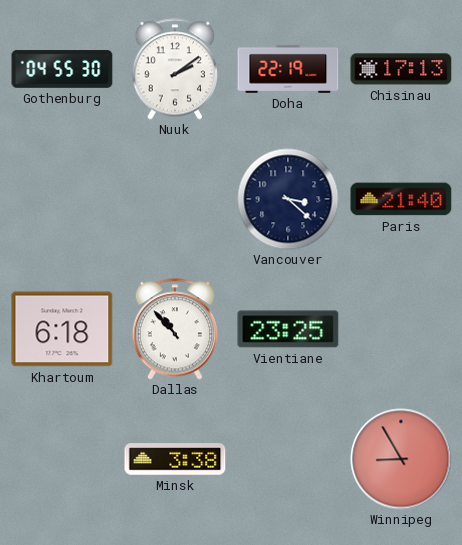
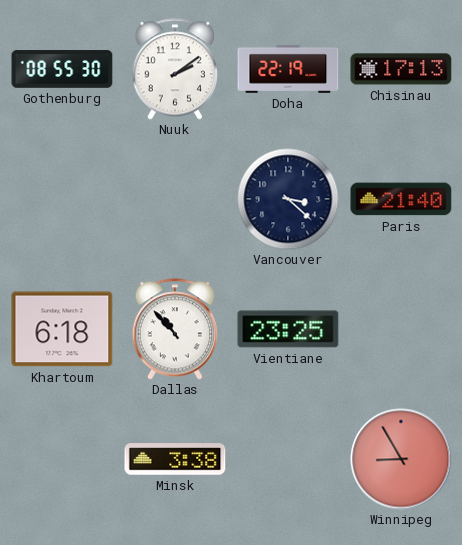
Gothenburg: 04:55 -> 08:55
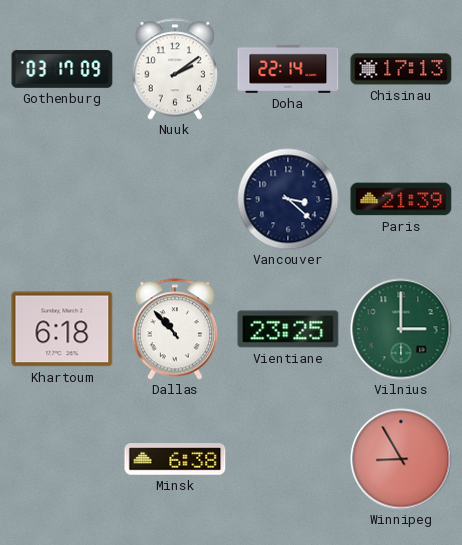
Gothenburg: 08:55 -> 03:17
Doha: 22:19 -> 22:14
Paris: 21:40 -> 21:39
Vilnius: none -> 3:00
Minsk: 3:38 -> 6:38
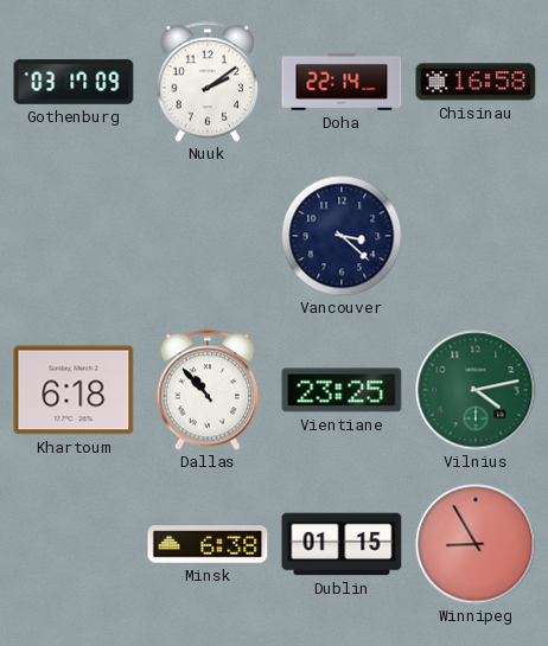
Chisinau: 17:13 -> 16:58
Paris: 21:39 -> none
Vilnius: 3:00 -> 4:13
Dublin: none -> 01:15
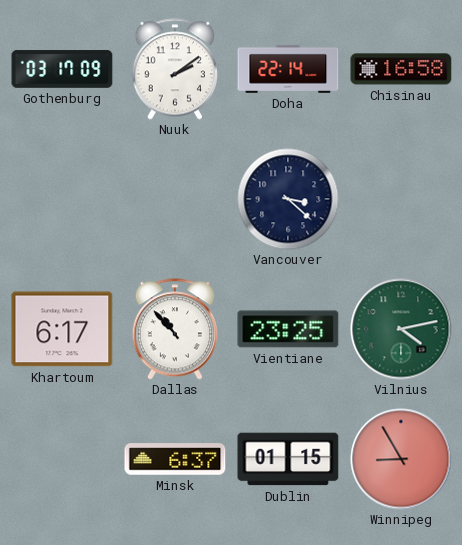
Khartoum: 6:18 -> 6:17
Minsk: 6:38 -> 6:37
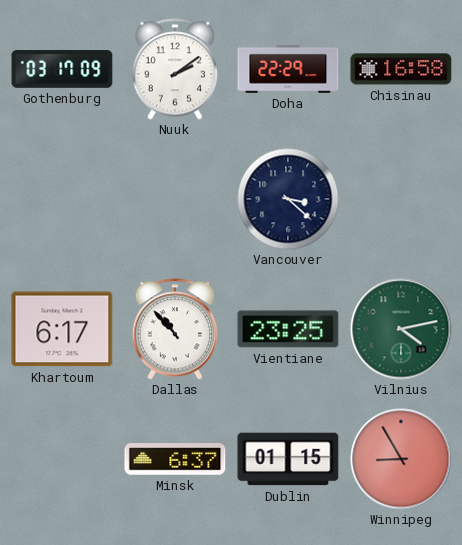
Doha: 22:14 -> 22:29
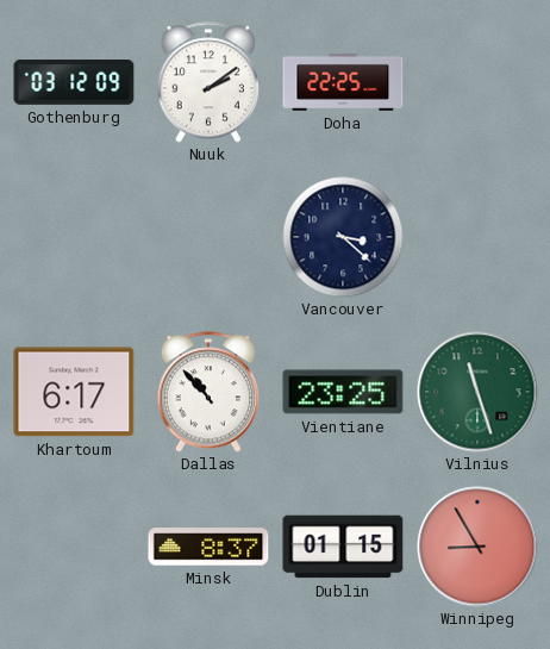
Gothenburg: 03:17 -> 03:12
Doha: 22:29 -> 22:25
Chisinau: 16:58 -> none
Vilnius: 4:13 -> 11:27
Minsk: 6:37 -> 8:37
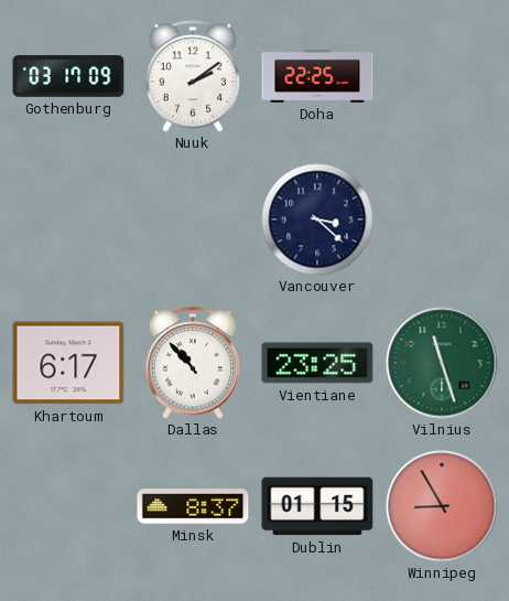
Gothenburg: 03:12 -> 03:17
